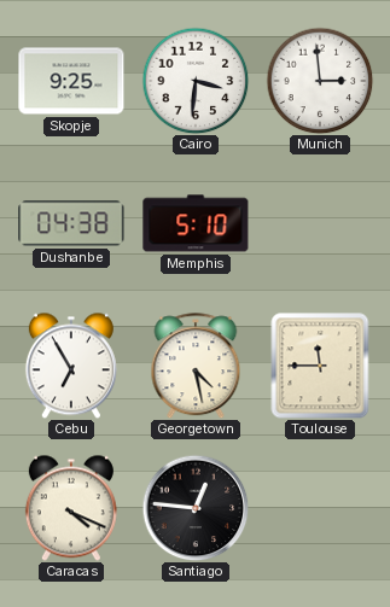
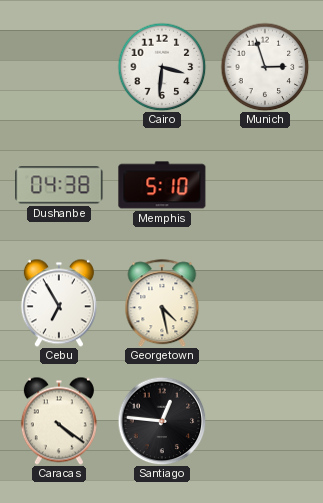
Skopje: 9:25 -> none
Munich: 2:59 -> 2:57
Toulouse: 11:45 -> none
Caracas: 4:19 -> 4:21
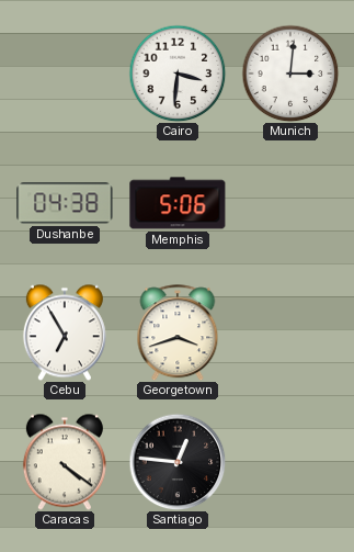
Munich: 2:57 -> 3:01
Memphis: 5:10 -> 5:06
Georgetown: 4:28 -> 3:42
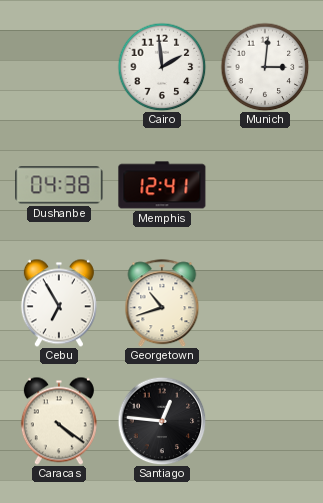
Cairo: 3:31 -> 1:59
Memphis: 5:06 -> 12:41
Georgetown: 3:42 -> 10:42
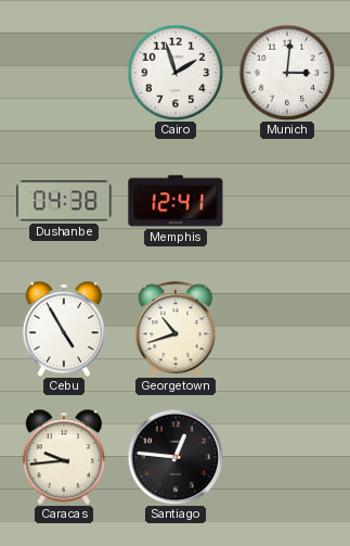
Cairo: 1:59 -> 1:57
Cebu: 6:55 -> 4:55
Caracas: 4:21 -> 9:44
